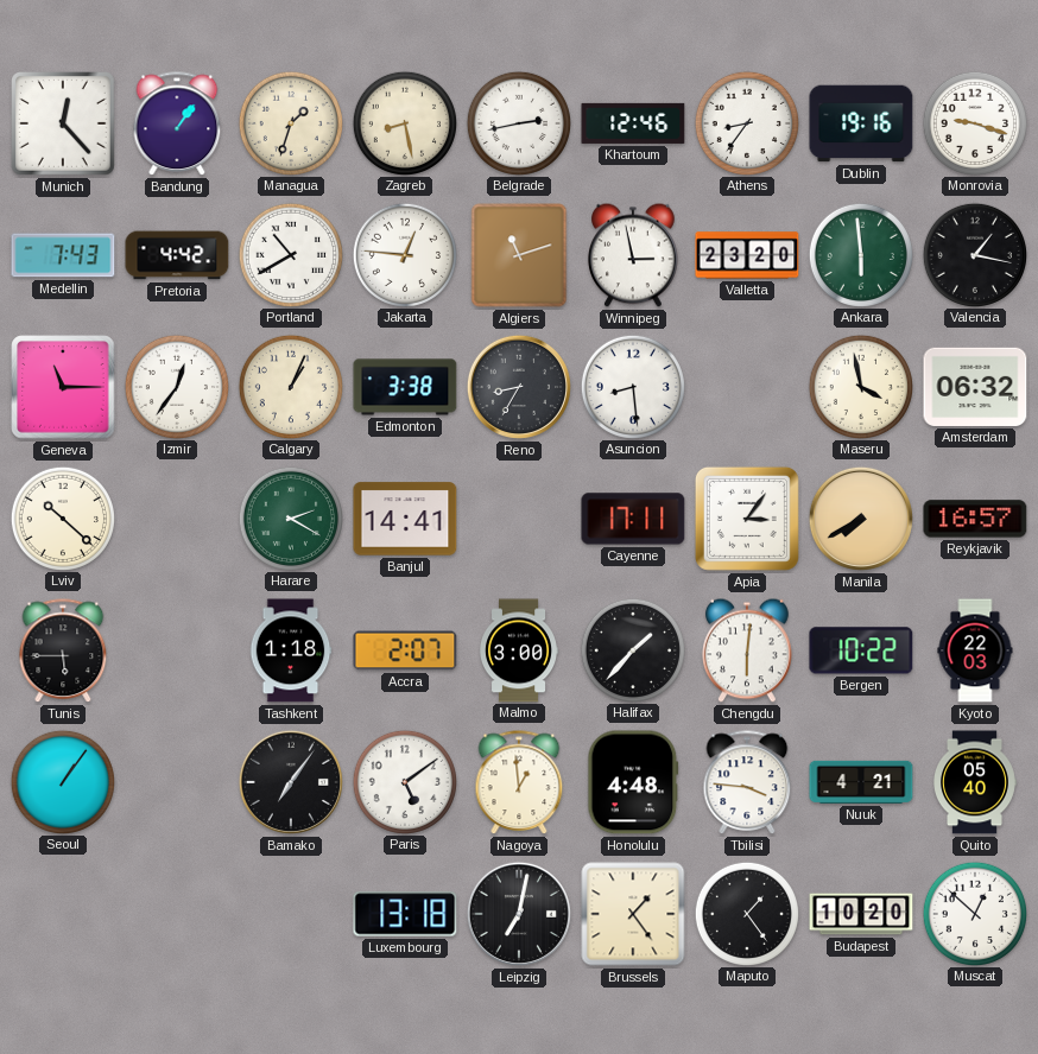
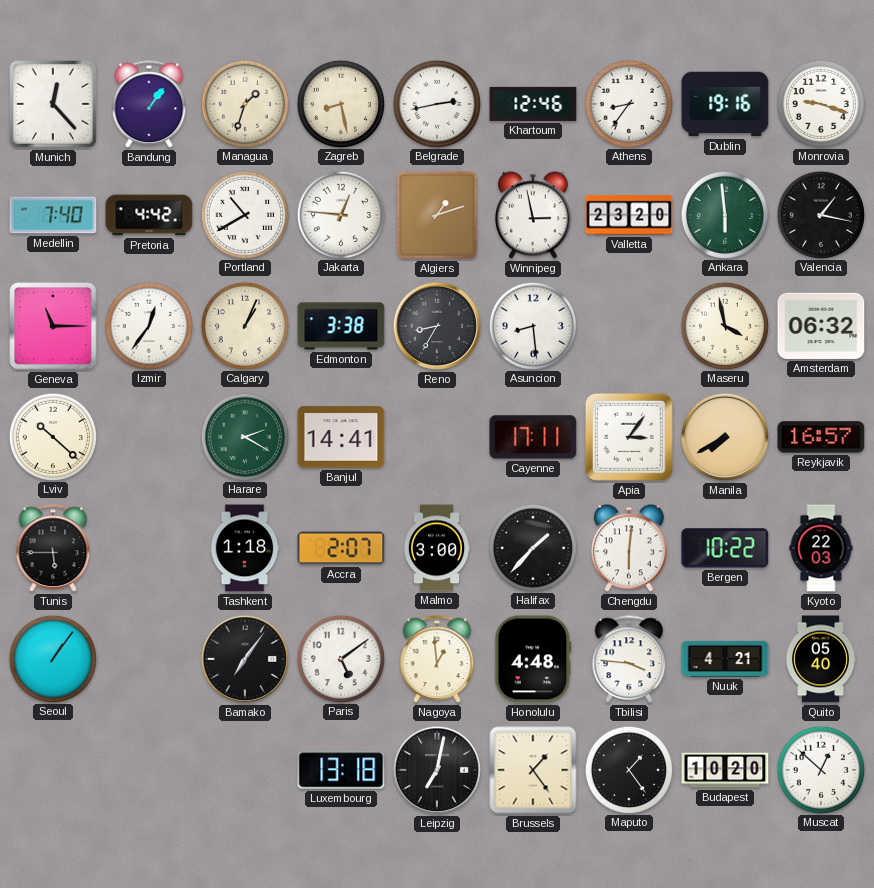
Medellin: 7:43 -> 7:40
Algiers: 11:12 -> 1:12
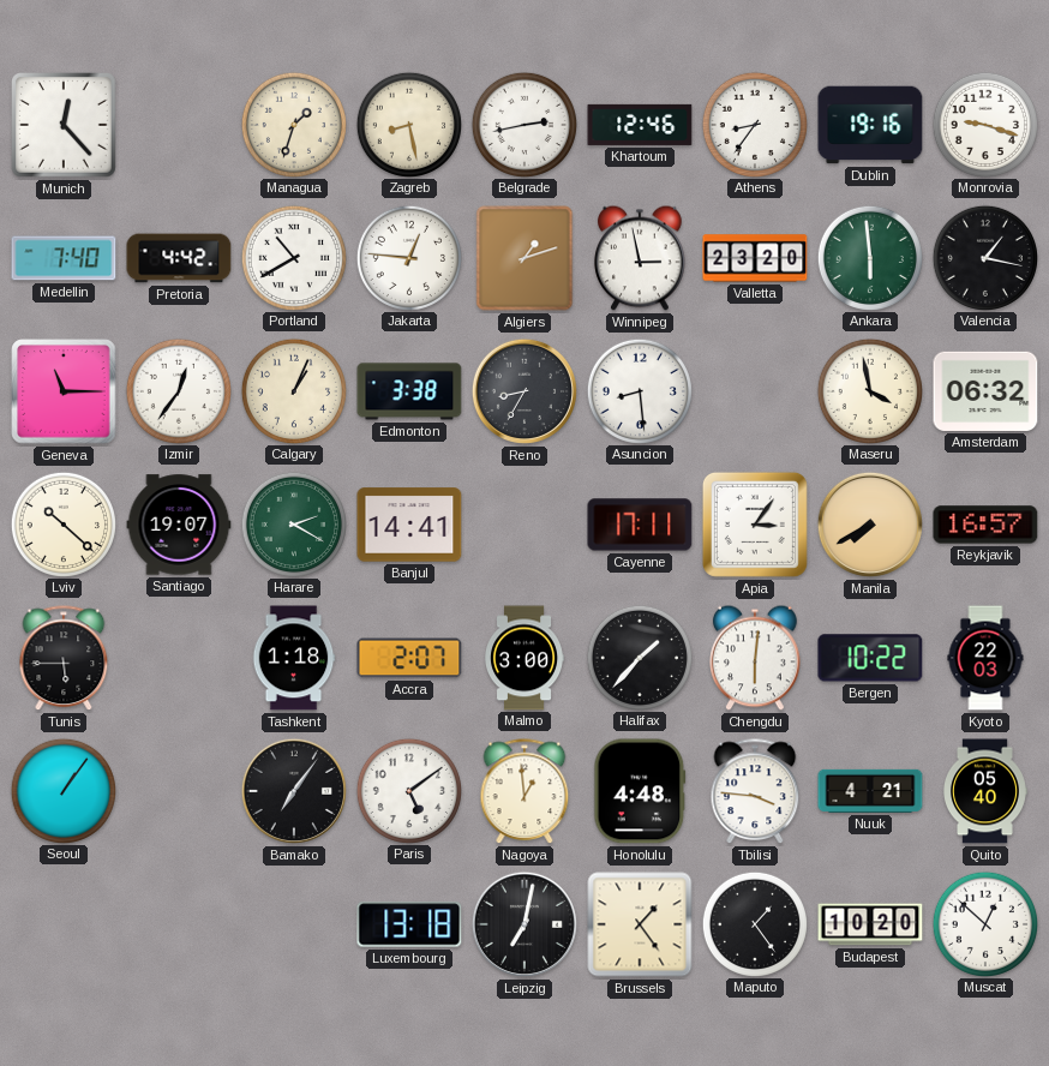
Bandung: 1:06 -> none
Santiago: none -> 19:07
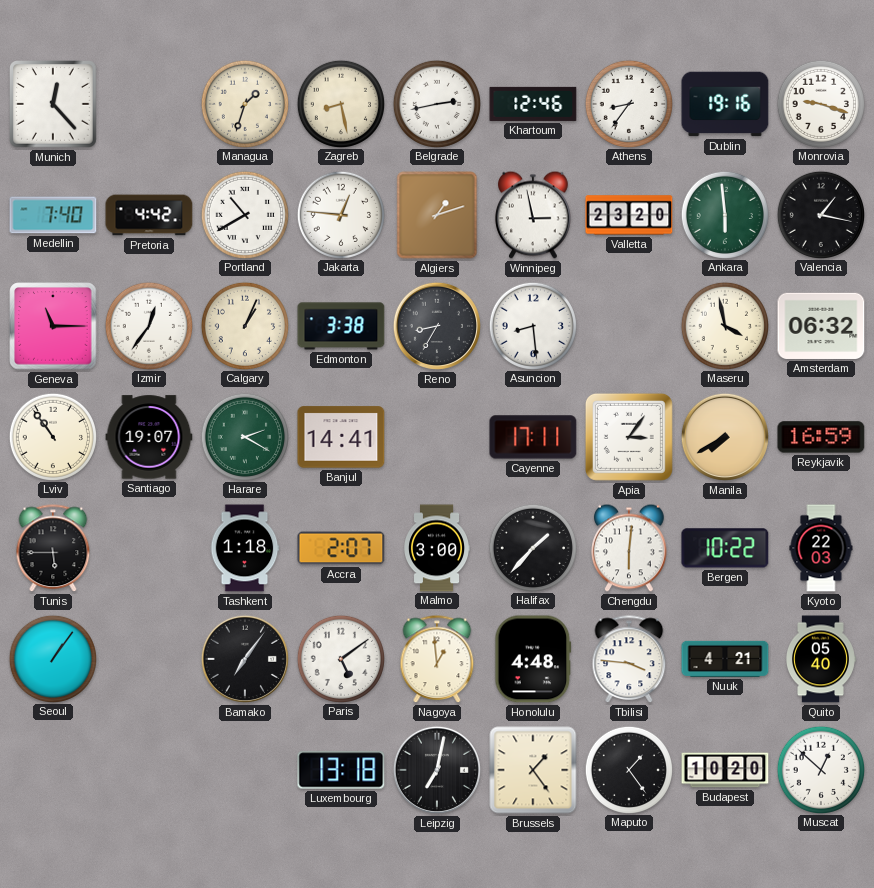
Lviv: 10:22 -> 10:54
Reykjavik: 16:57 -> 16:59
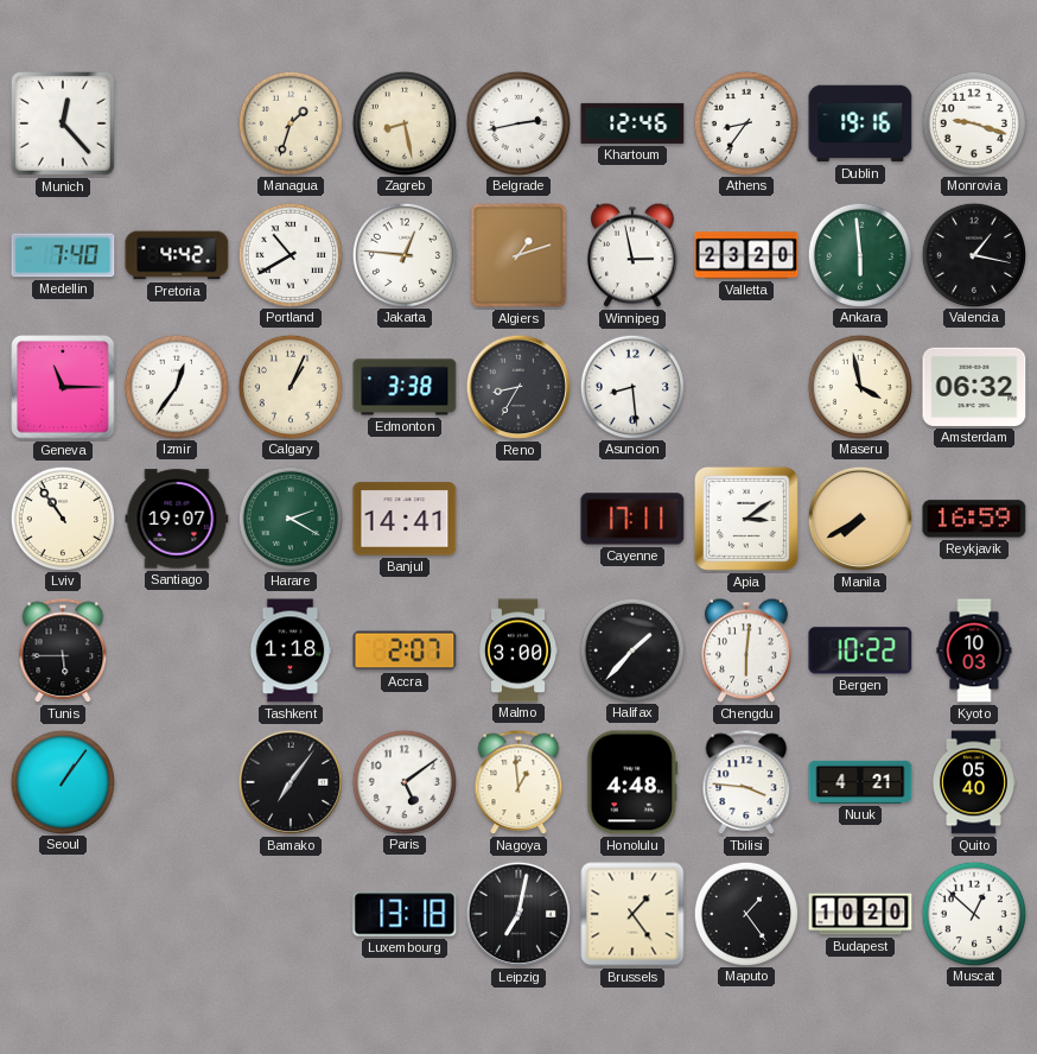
Apia: 3:06 -> 3:09
Kyoto: 22:03 -> 10:03
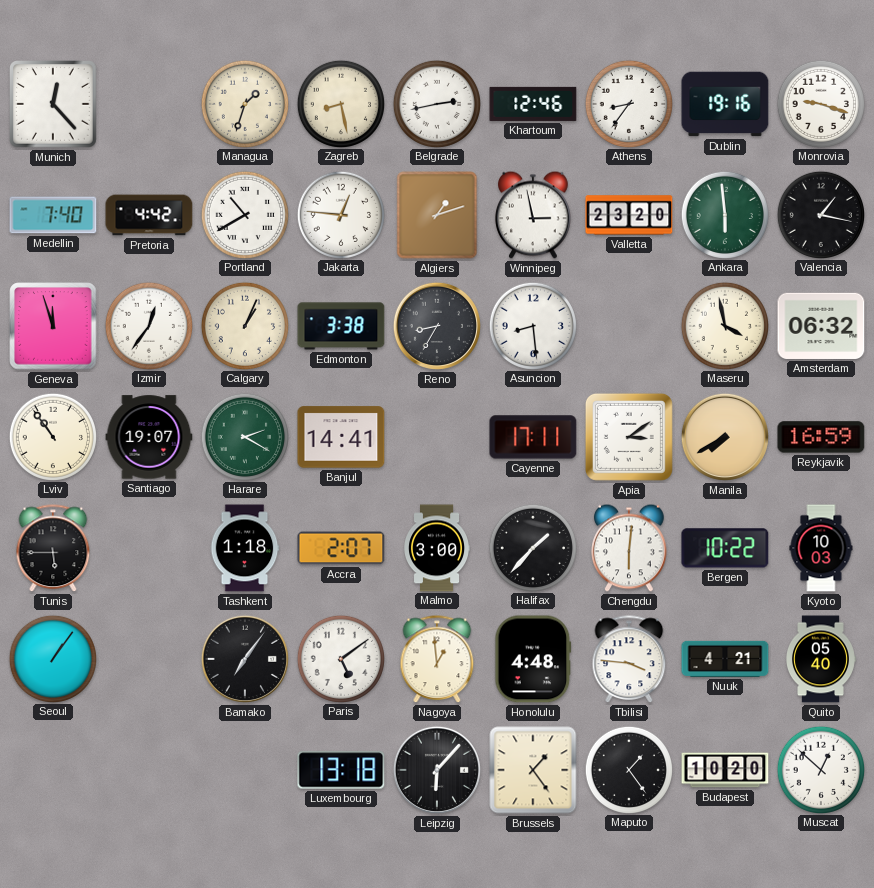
Geneva: 11:15 -> 11:57
Leipzig: 7:02 -> 6:07
